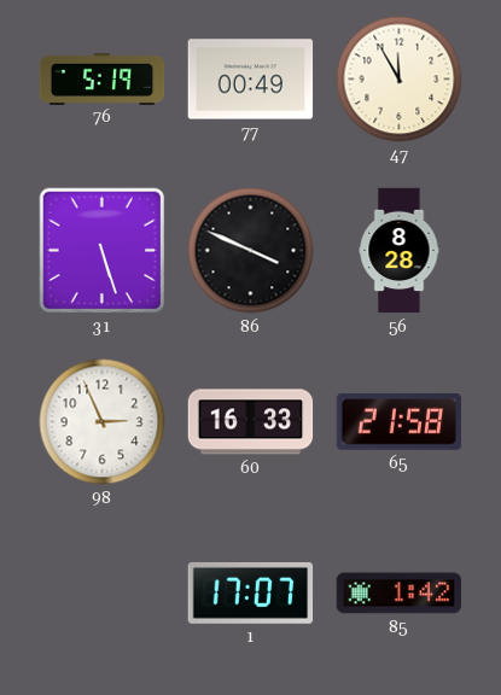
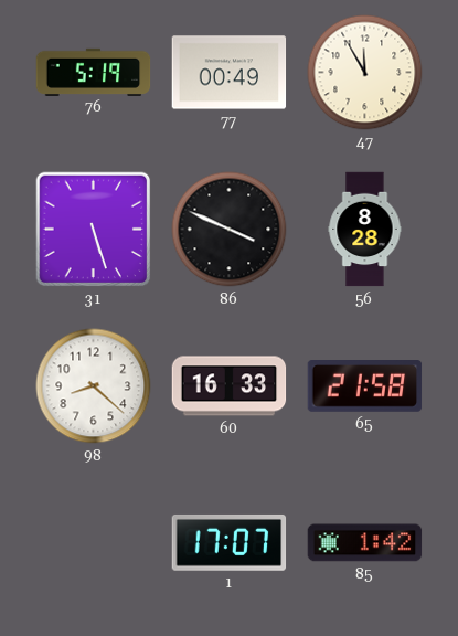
98: 2:56 -> 8:22
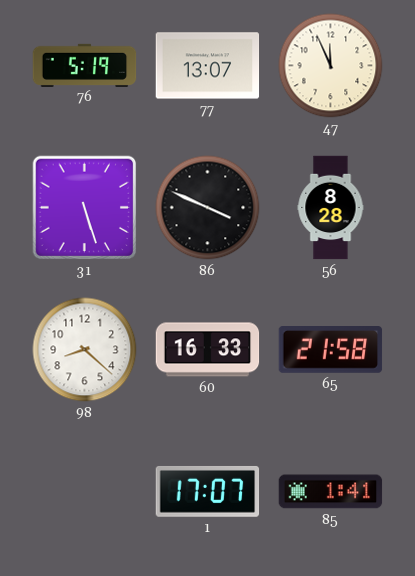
77: 00:49 -> 13:07
47: 11:55 -> 11:56
85: 1:42 -> 1:41
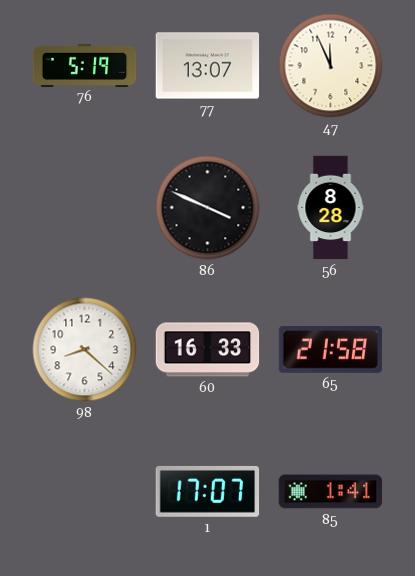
31: 5:27 -> none
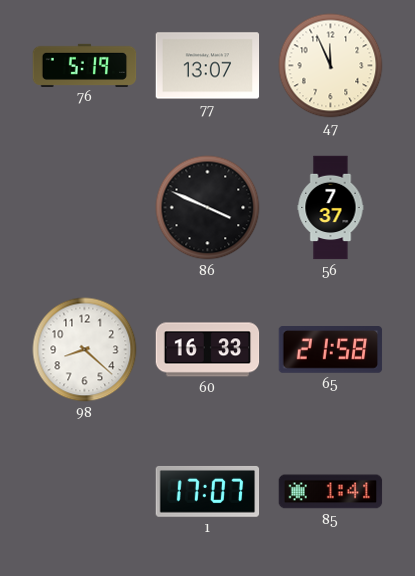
56: 8:28 -> 7:37
